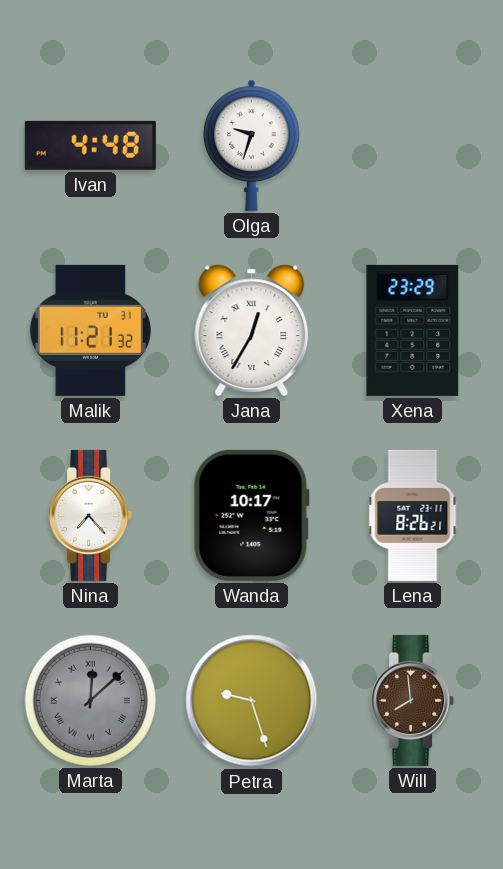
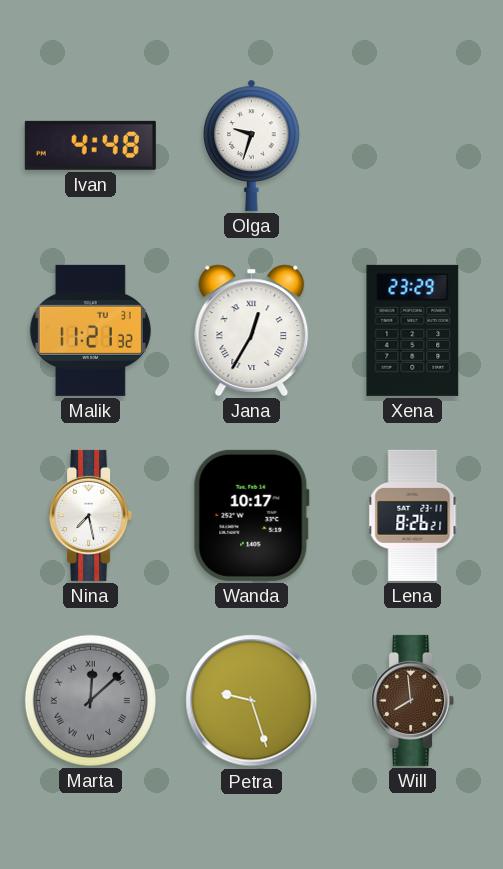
Nina: 7:23 -> 7:28
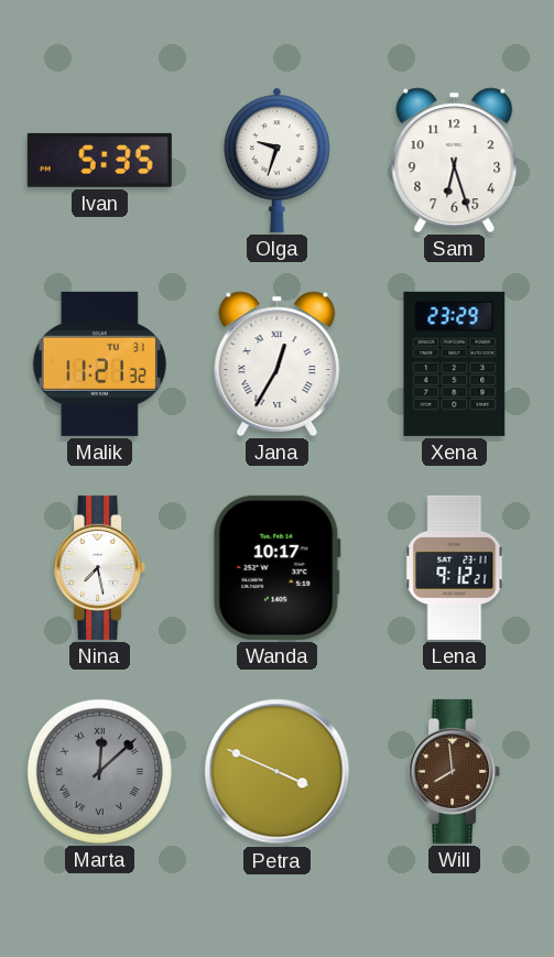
Ivan: 4:48 -> 5:35
Sam: none -> 6:27
Lena: 8:26 -> 9:12
Petra: 9:27 -> 3:49
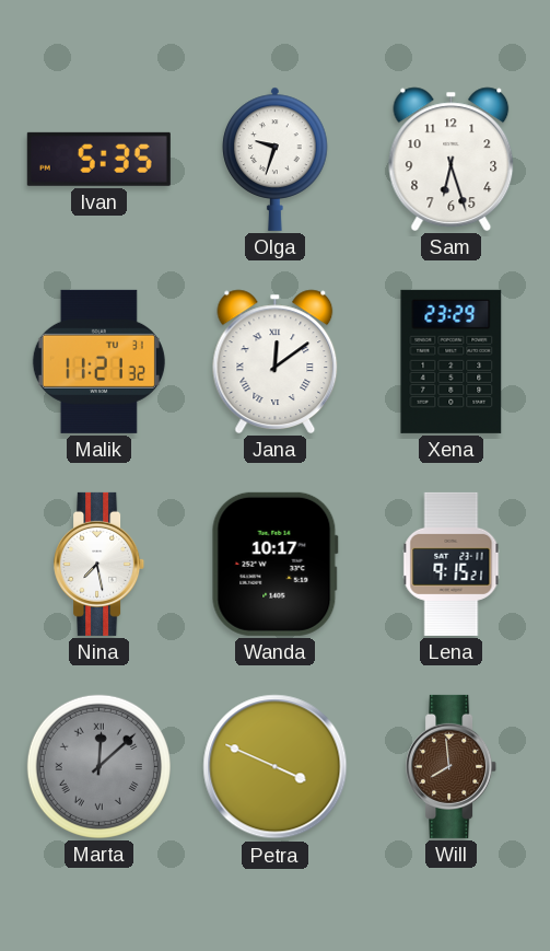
Jana: 12:35 -> 12:09
Lena: 9:12 -> 9:15
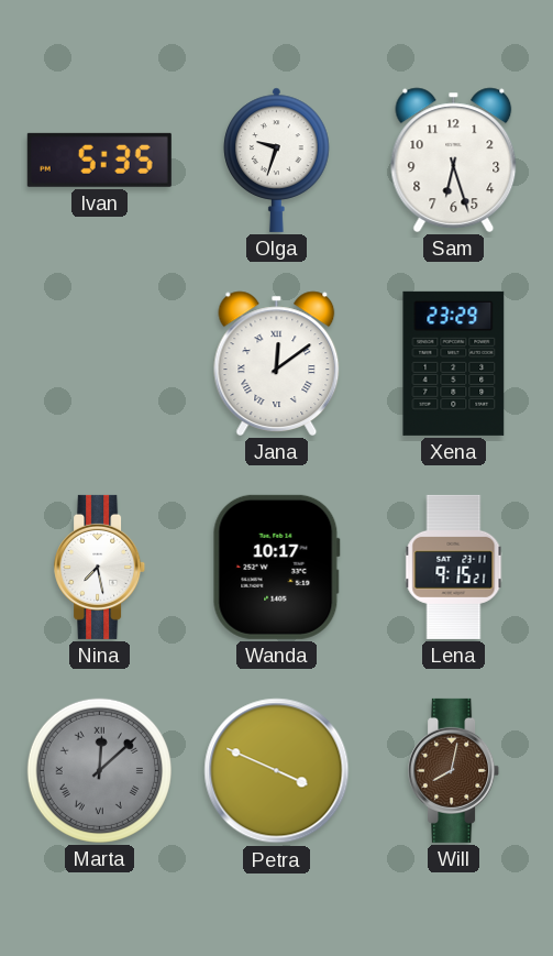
Malik: 11:21 -> none
Will: 7:59 -> 8:02
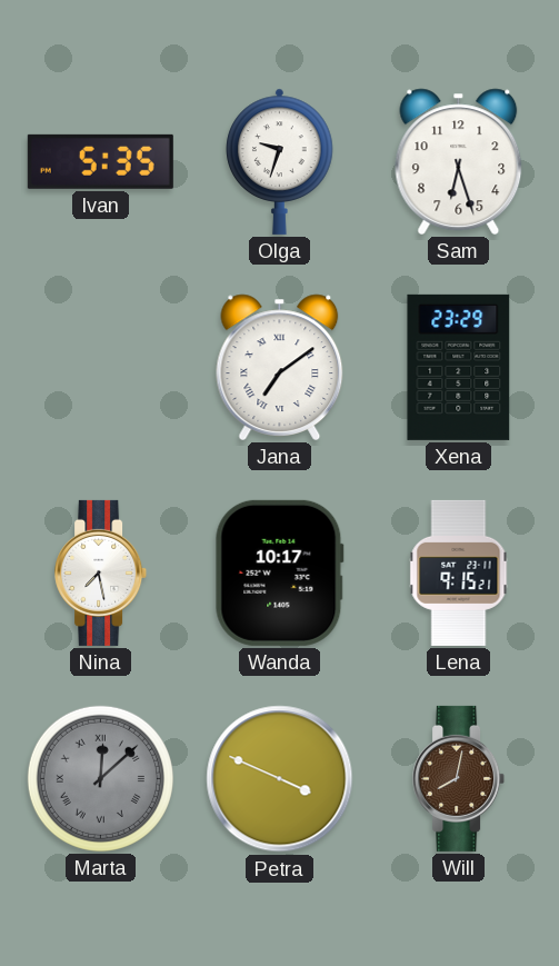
Jana: 12:09 -> 7:09
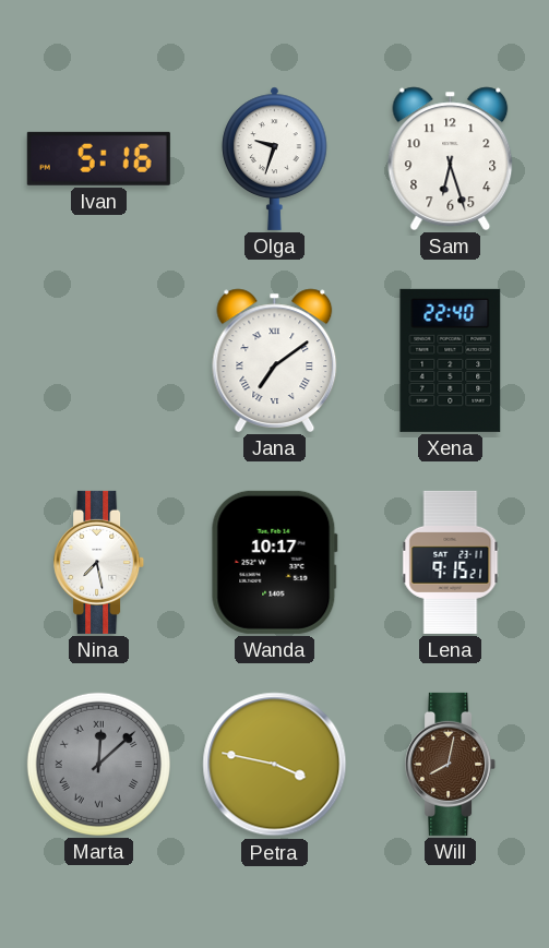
Ivan: 5:35 -> 5:16
Xena: 23:29 -> 22:40
Petra: 3:49 -> 3:47
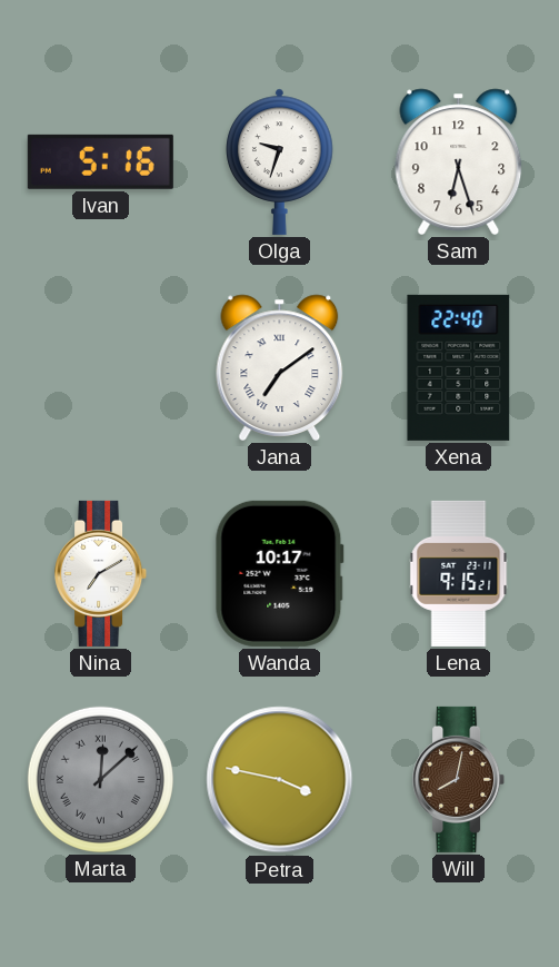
Nina: 7:28 -> 7:10
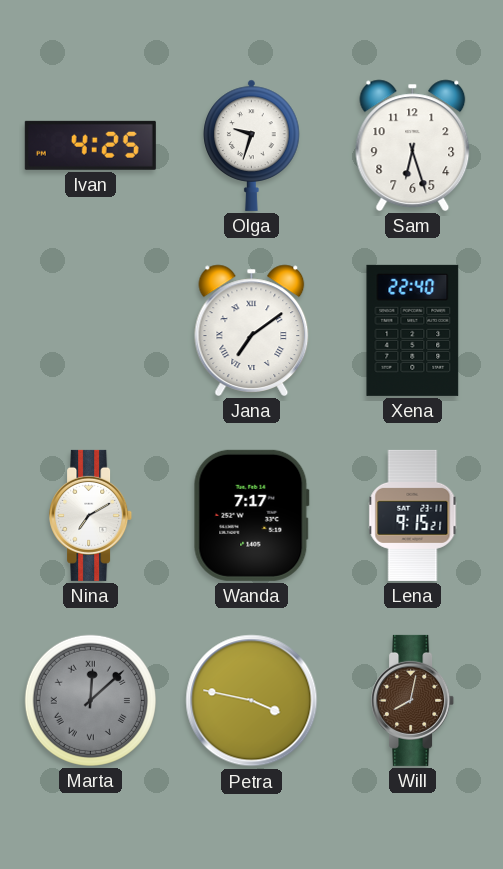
Ivan: 5:16 -> 4:25
Wanda: 10:17 -> 7:17
